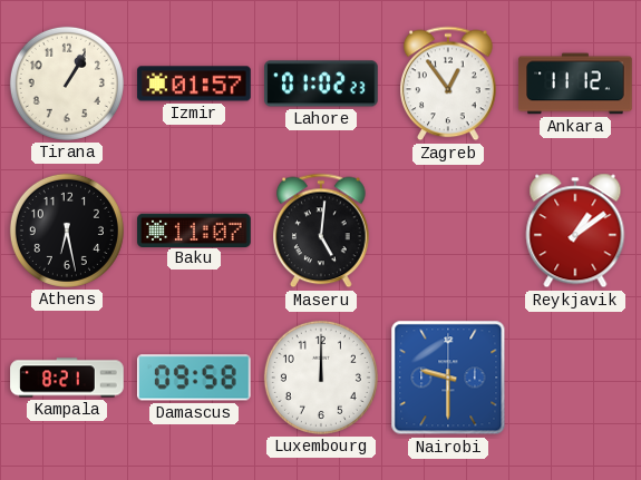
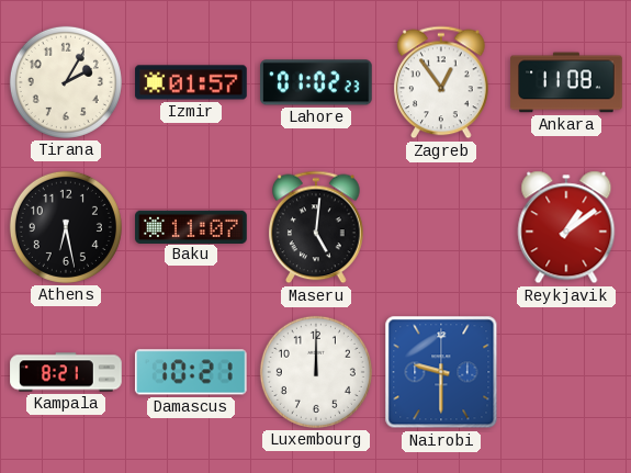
Tirana: 1:05 -> 2:05
Ankara: 11:12 -> 11:08
Damascus: 09:58 -> 10:21
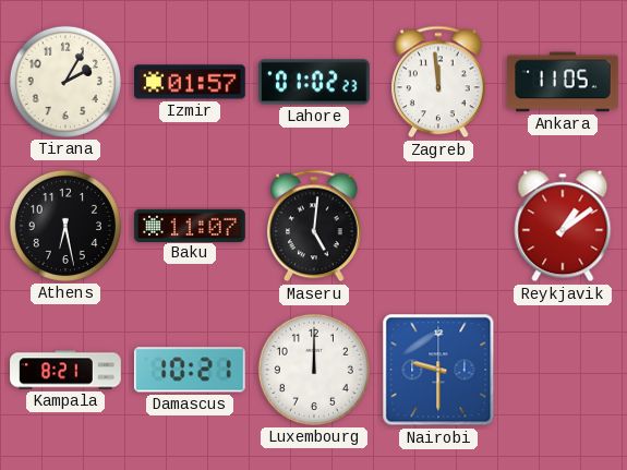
Zagreb: 12:54 -> 11:59
Ankara: 11:08 -> 11:05
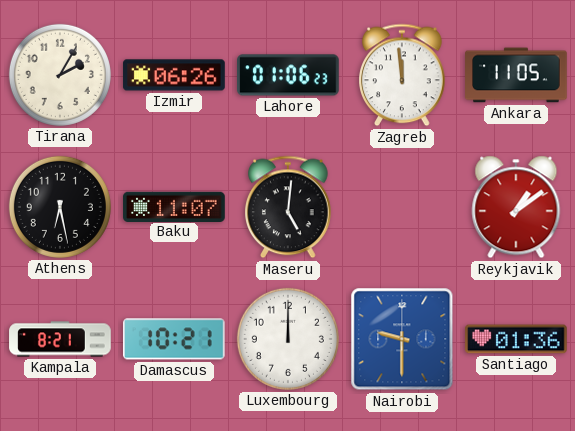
Izmir: 01:57 -> 06:26
Lahore: 01:02 -> 01:06
Santiago: none -> 01:36
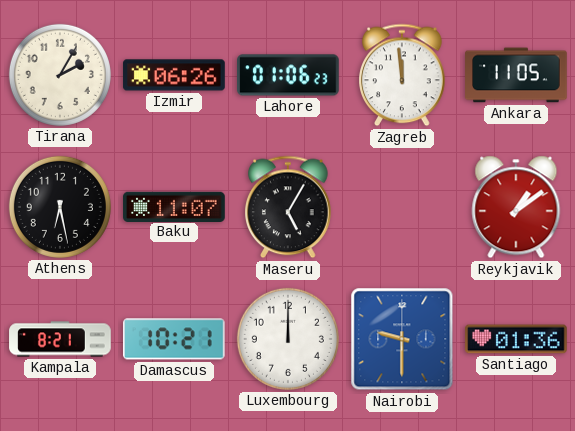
Maseru: 5:01 -> 5:05
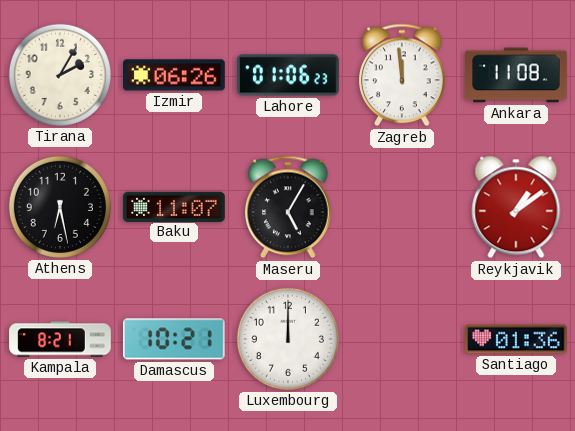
Ankara: 11:05 -> 11:08
Nairobi: 9:30 -> none
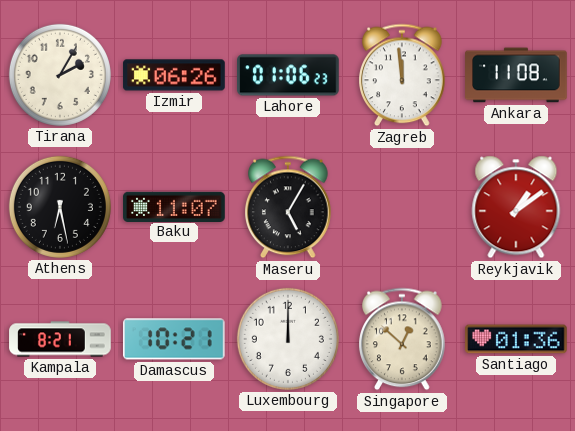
Singapore: none -> 12:52
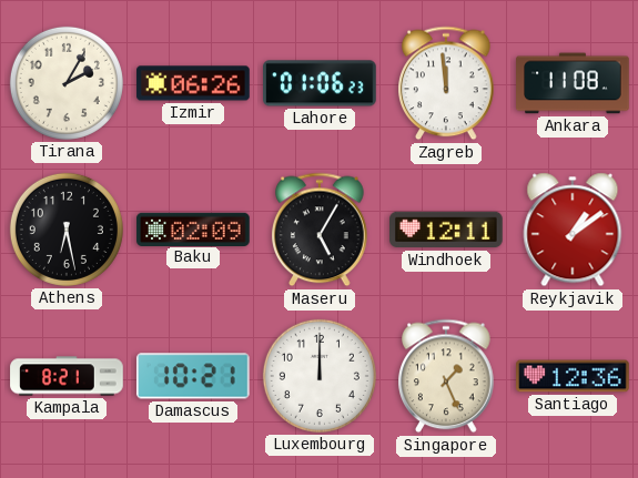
Baku: 11:07 -> 02:09
Windhoek: none -> 12:11
Singapore: 12:52 -> 1:26
Santiago: 01:36 -> 12:36
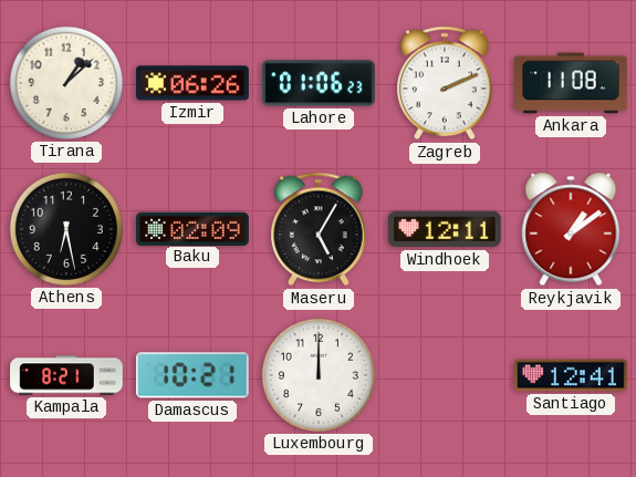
Tirana: 2:05 -> 1:08
Zagreb: 11:59 -> 2:11
Singapore: 1:26 -> none
Santiago: 12:36 -> 12:41
